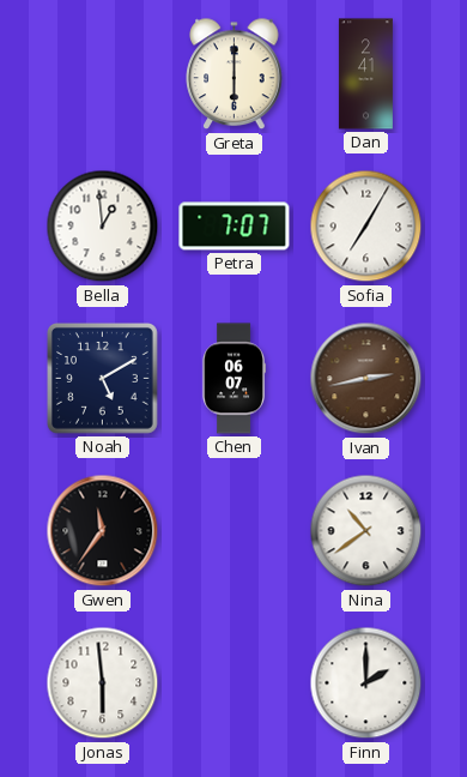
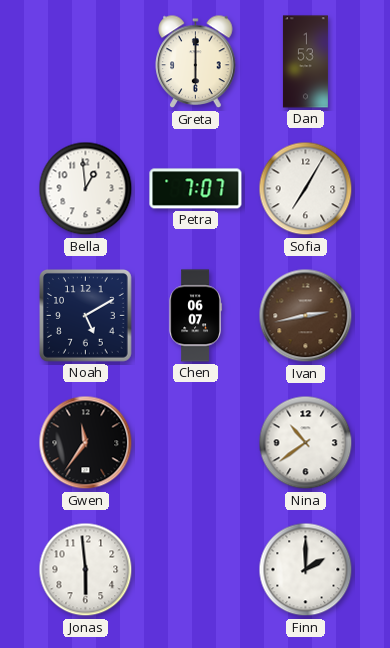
Dan: 2:41 -> 1:53
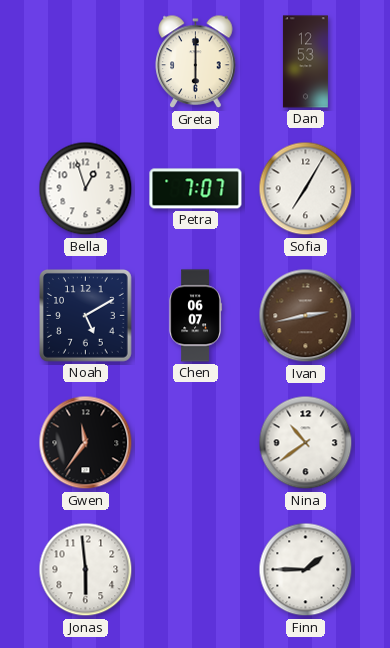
Dan: 1:53 -> 12:53
Bella: 12:59 -> 12:57
Finn: 2:00 -> 1:45
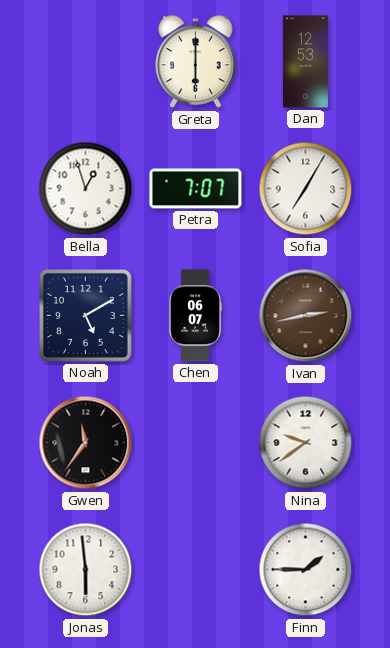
Nina: 10:39 -> 9:39
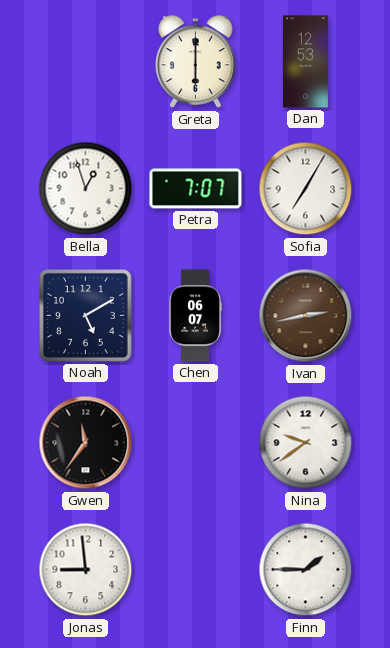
Jonas: 5:59 -> 8:59
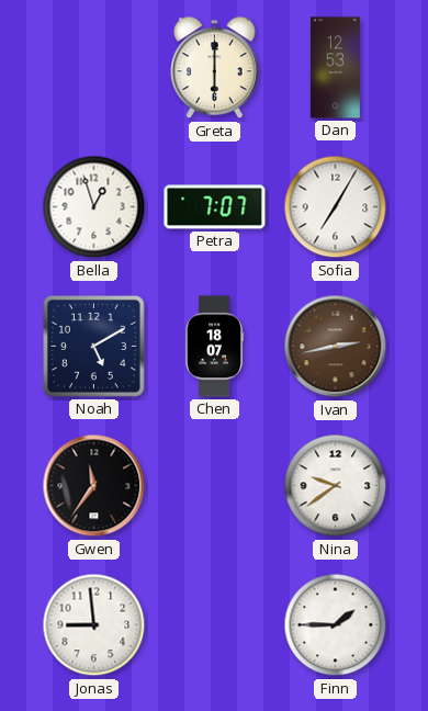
Chen: 06:07 -> 18:07
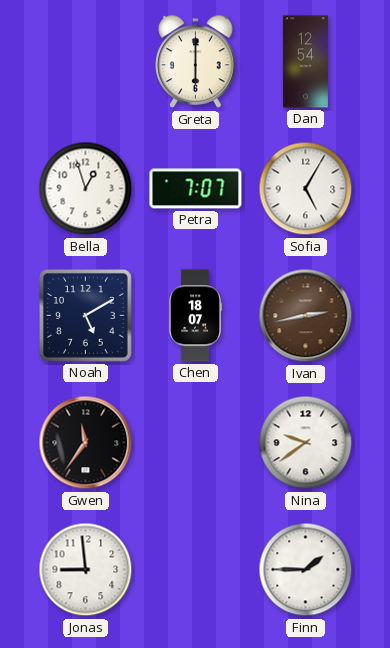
Dan: 12:53 -> 12:54
Sofia: 7:05 -> 5:05
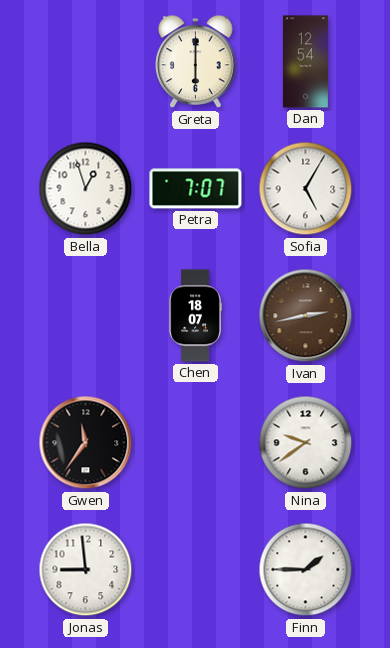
Noah: 5:10 -> none
